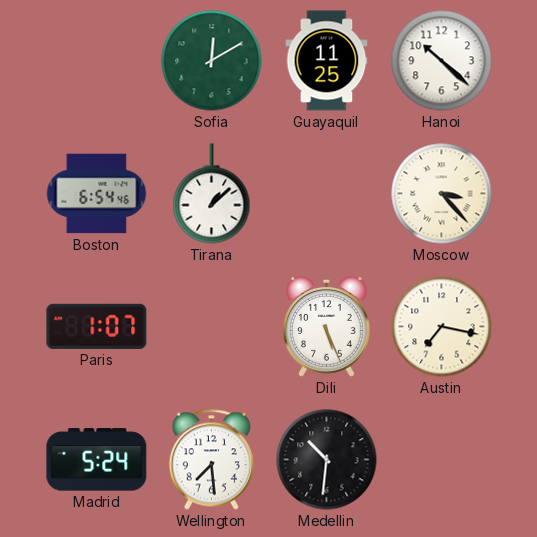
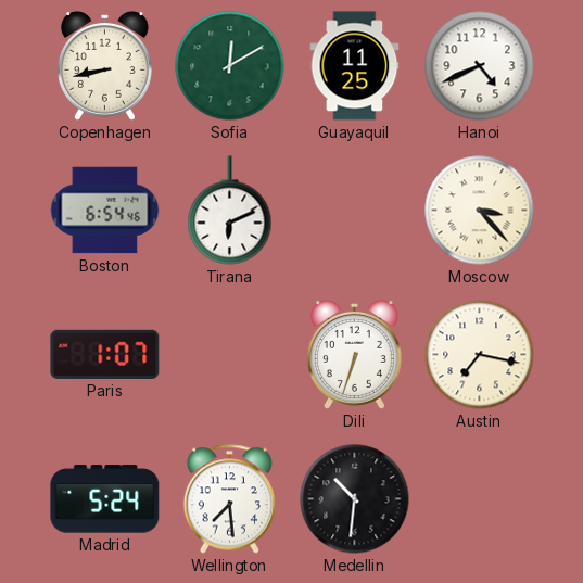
Copenhagen: none -> 8:43
Hanoi: 10:22 -> 4:41
Tirana: 1:08 -> 6:11
Dili: 5:26 -> 6:33
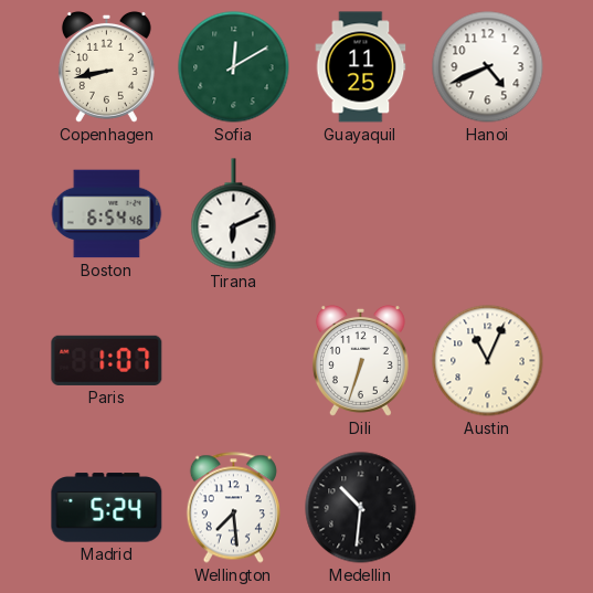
Moscow: 3:23 -> none
Austin: 7:17 -> 11:04
